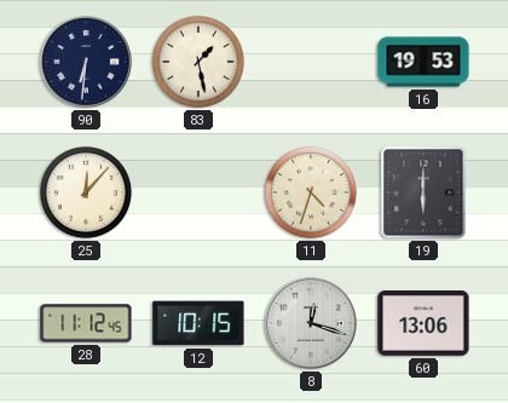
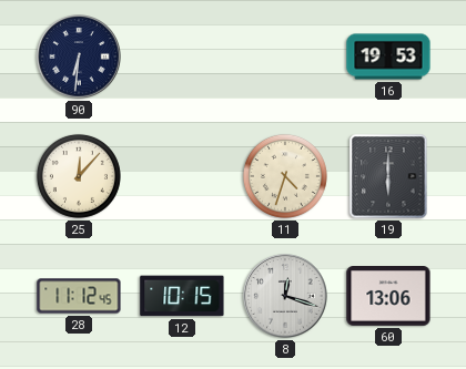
83: 1:28 -> none
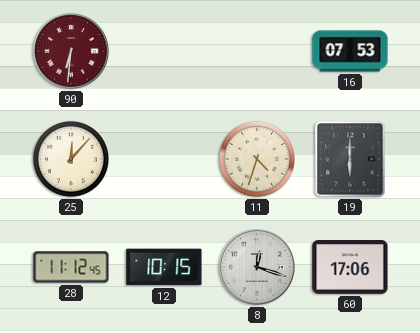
90 dial: navy -> burgundy
16: 19:53 -> 07:53
60: 13:06 -> 17:06
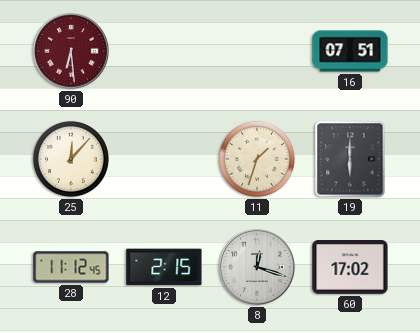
90: 6:31 -> 6:29
16: 07:53 -> 07:51
11: 4:33 -> 1:33
12: 10:15 -> 2:15
60: 17:06 -> 17:02
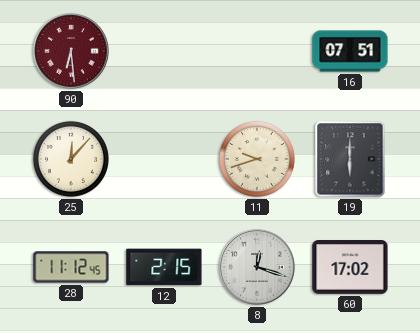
11: 1:33 -> 9:42
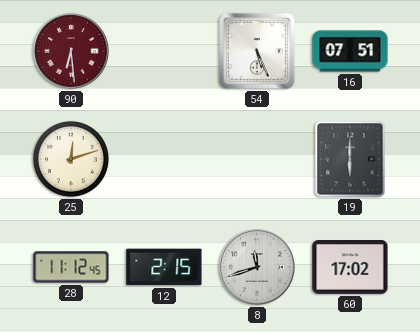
54: none -> 5:26
25: 12:07 -> 12:12
11: 9:42 -> none
8: 12:18 -> 11:42
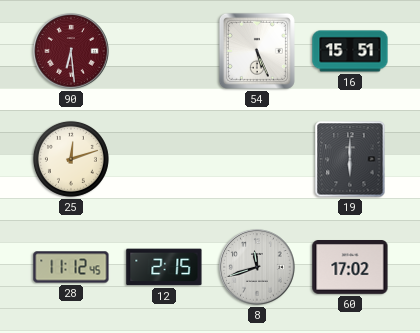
16: 07:51 -> 15:51
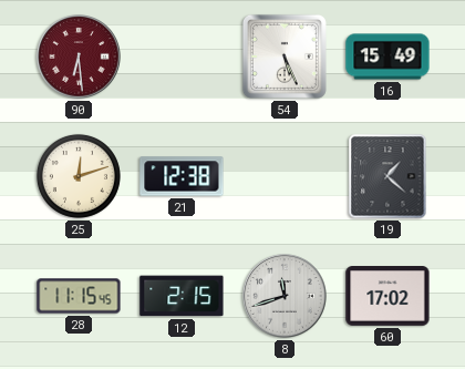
16: 15:51 -> 15:49
21: none -> 12:38
19: 6:00 -> 1:22
28: 11:12 -> 11:15
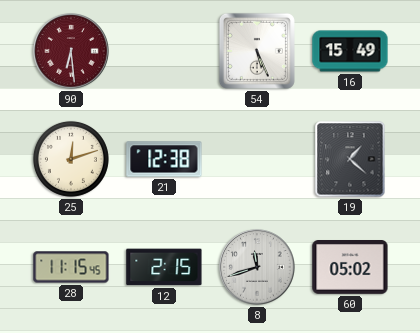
60: 17:02 -> 05:02
